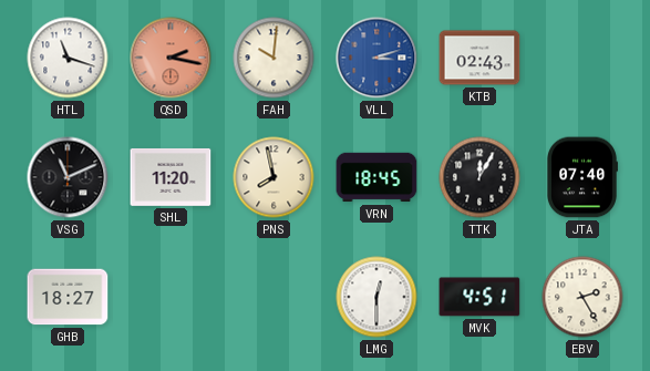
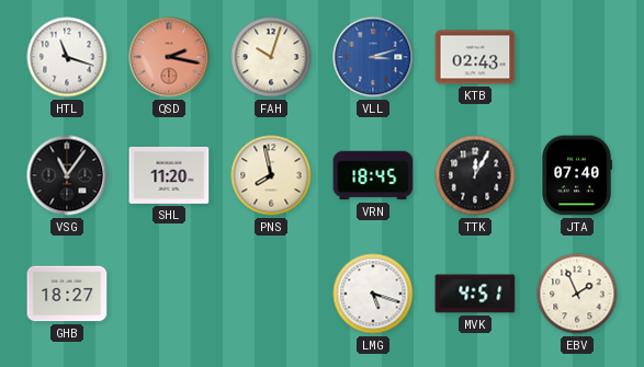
FAH: 10:01 -> 10:03
VSG: 11:11 -> 11:06
LMG: 12:30 -> 5:18
EBV: 2:25 -> 1:56
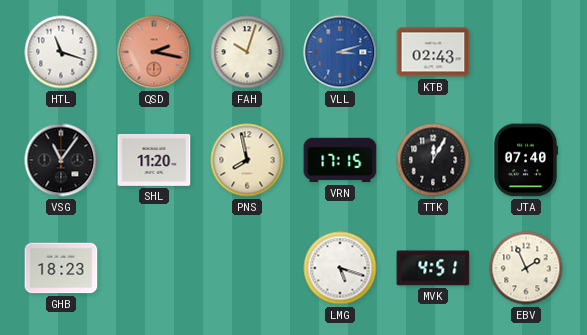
VRN: 18:45 -> 17:15
GHB: 18:27 -> 18:23
